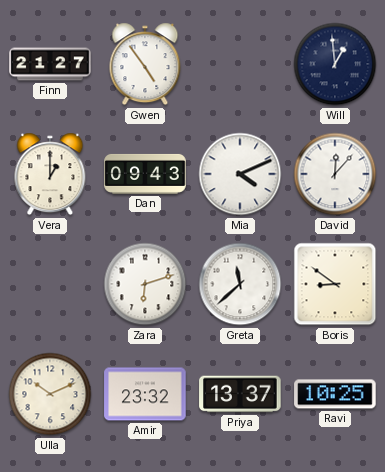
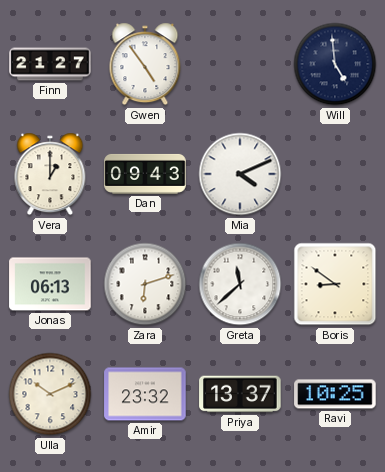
Will: 12:59 -> 4:59
David: 12:07 -> none
Jonas: none -> 06:13
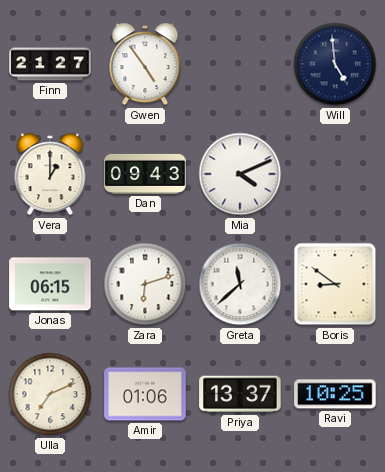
Jonas: 06:13 -> 06:15
Ulla: 10:11 -> 7:11
Amir: 23:32 -> 01:06
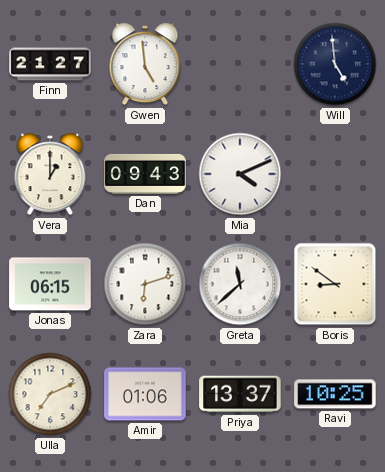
Gwen: 4:54 -> 4:59
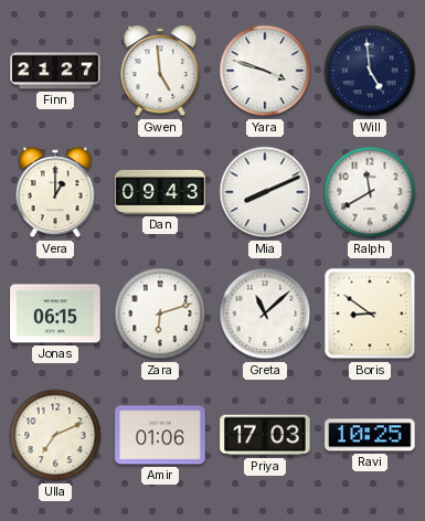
Yara: none -> 3:48
Mia: 4:11 -> 8:11
Ralph: none -> 11:40
Greta: 11:38 -> 11:08
Priya: 13:37 -> 17:03
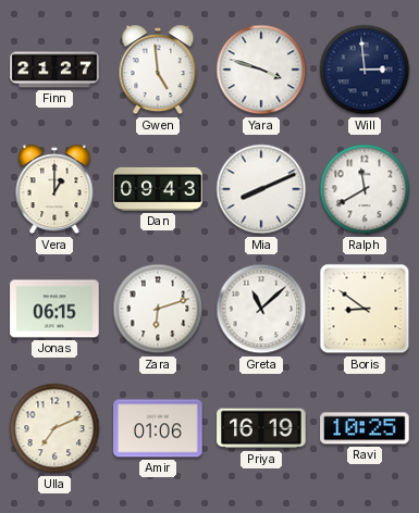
Will: 4:59 -> 2:59
Priya: 17:03 -> 16:19
